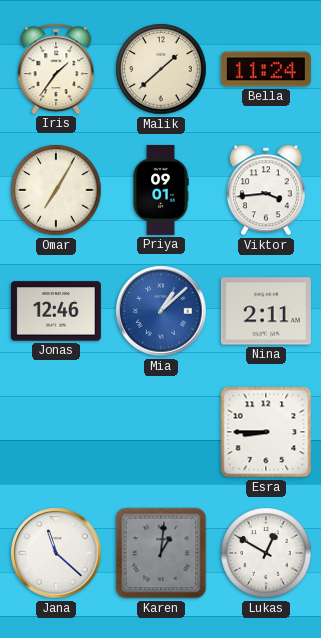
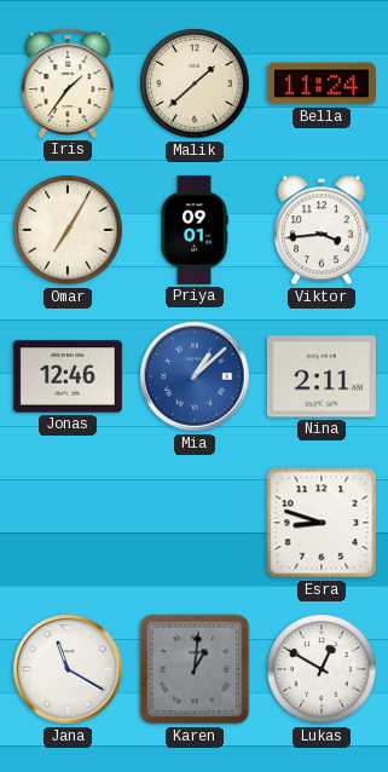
Esra: 8:45 -> 8:48
Jana: 11:22 -> 11:20
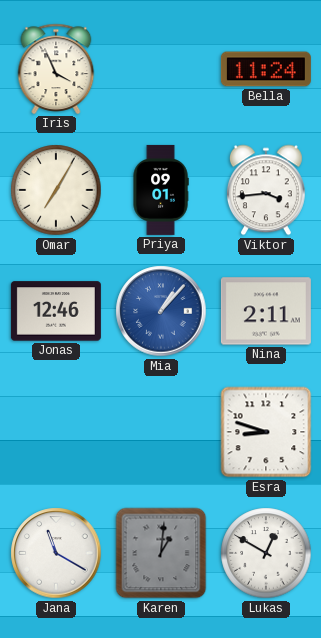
Iris: 1:36 -> 3:56
Malik: 1:38 -> none
Mia: 1:08 -> 1:07
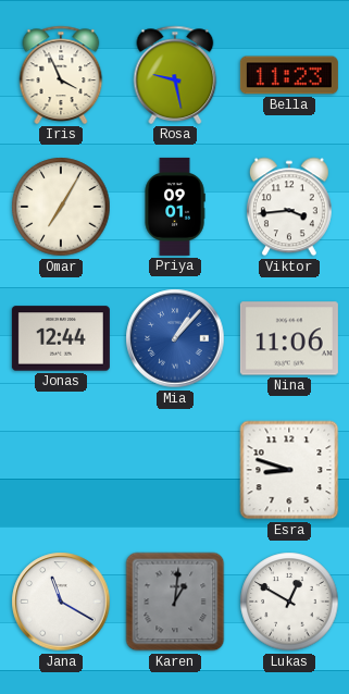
Rosa: none -> 9:28
Bella: 11:24 -> 11:23
Jonas: 12:46 -> 12:44
Nina: 2:11 -> 11:06
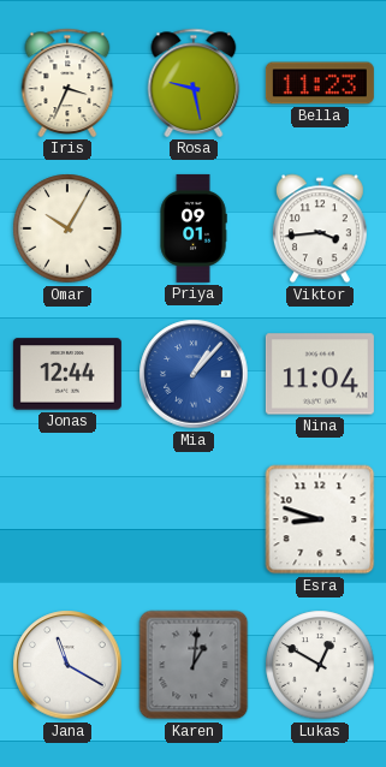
Iris: 3:56 -> 3:34
Omar: 7:05 -> 10:05
Nina: 11:06 -> 11:04
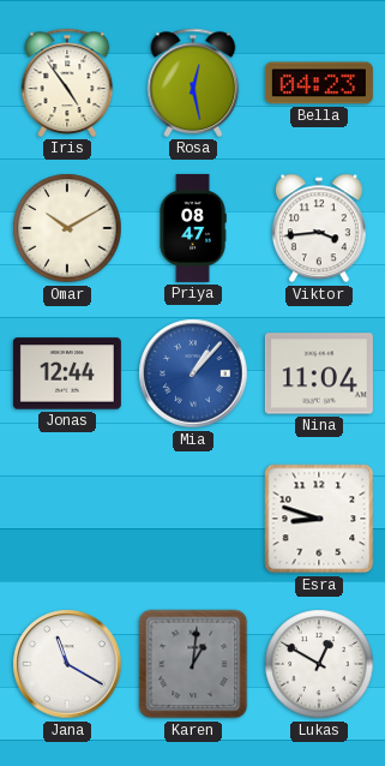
Iris: 3:34 -> 4:54
Rosa: 9:28 -> 12:28
Bella: 11:23 -> 04:23
Omar: 10:05 -> 10:10
Priya: 09:01 -> 08:47
